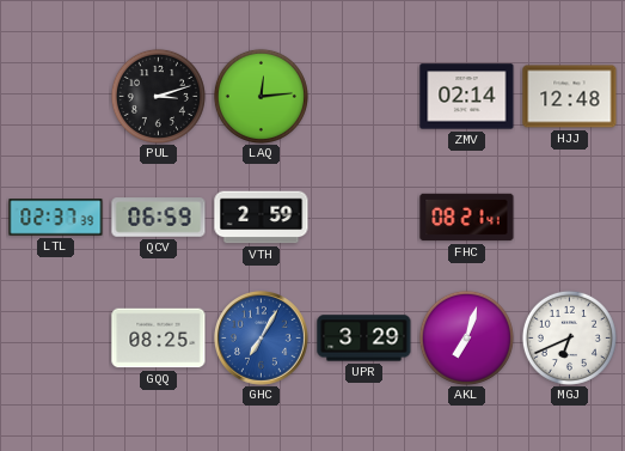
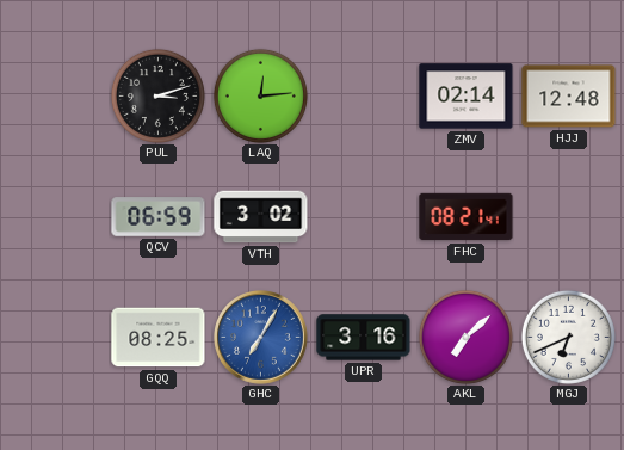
LTL: 02:37 -> none
VTH: 2:59 -> 3:02
UPR: 3:29 -> 3:16
AKL: 7:03 -> 7:08
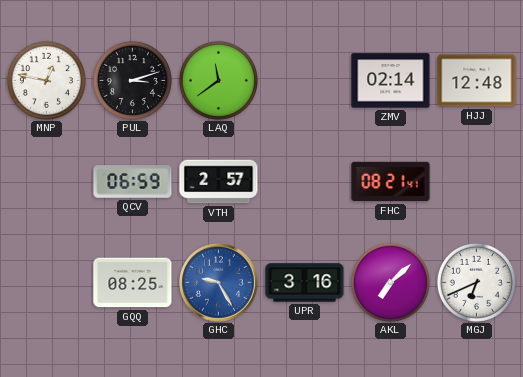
MNP: none -> 12:47
LAQ: 12:14 -> 11:39
VTH: 3:02 -> 2:57
GHC: 7:05 -> 9:25
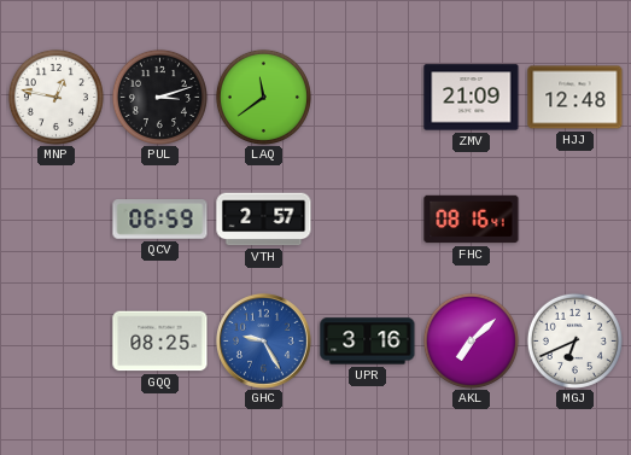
ZMV: 02:14 -> 21:09
FHC: 08:21 -> 08:16
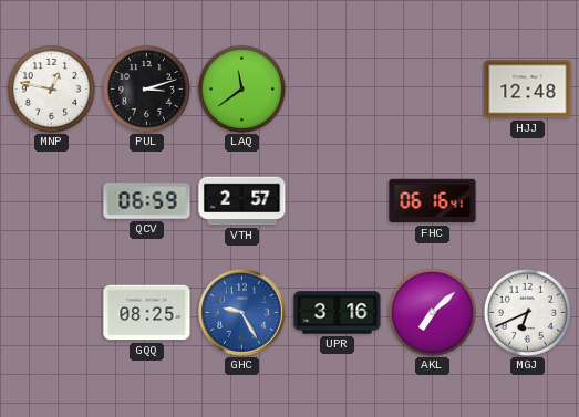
ZMV: 21:09 -> none
FHC: 08:16 -> 06:16
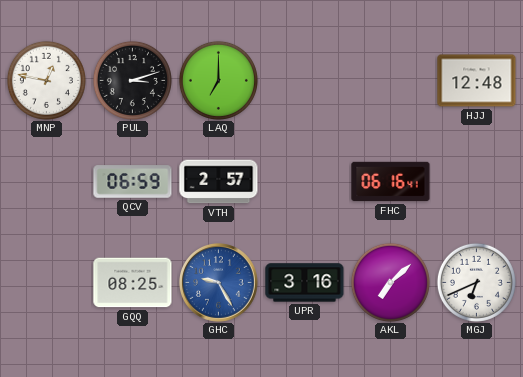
LAQ: 11:39 -> 7:00
